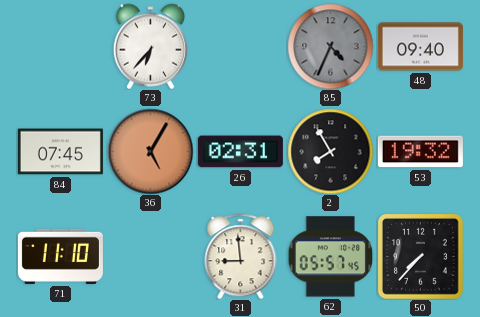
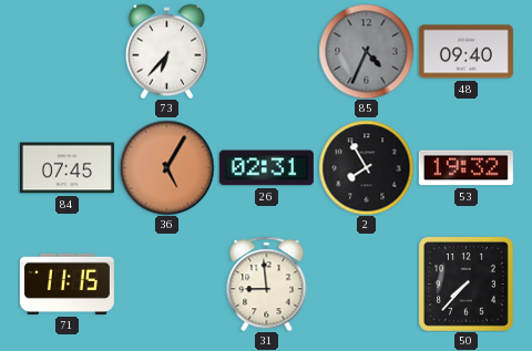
71: 11:10 -> 11:15
62: 05:57 -> none
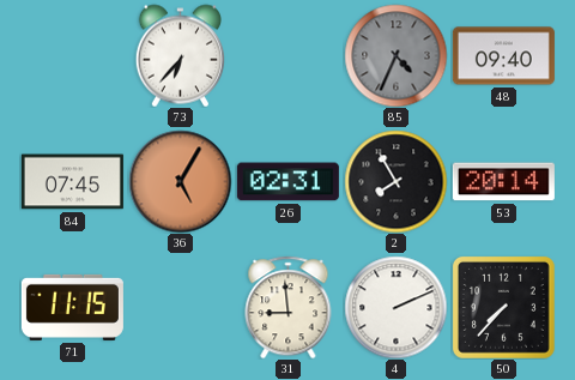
53: 19:32 -> 20:14
4: none -> 2:11
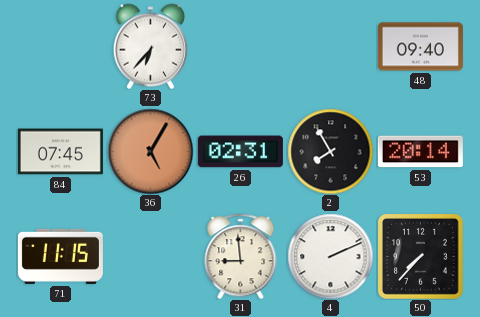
85: 4:34 -> none
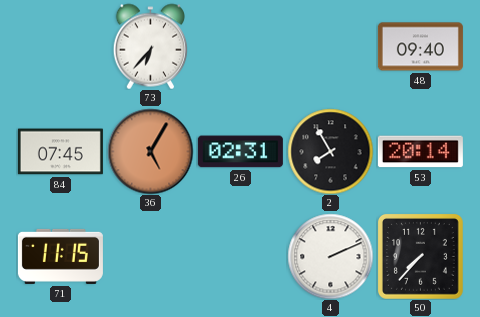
31: 8:59 -> none
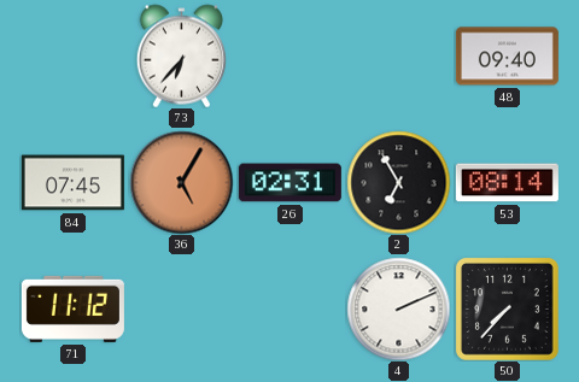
2: 7:55 -> 6:55
53: 20:14 -> 08:14
71: 11:15 -> 11:12
